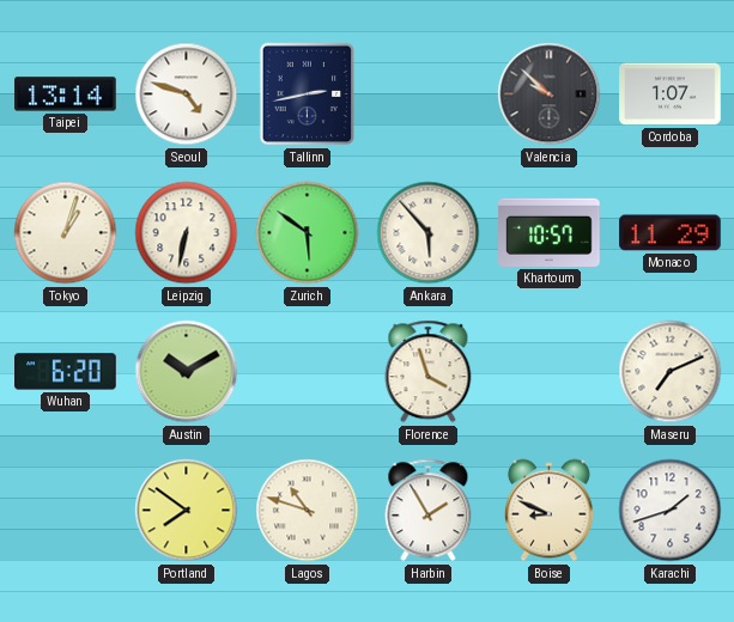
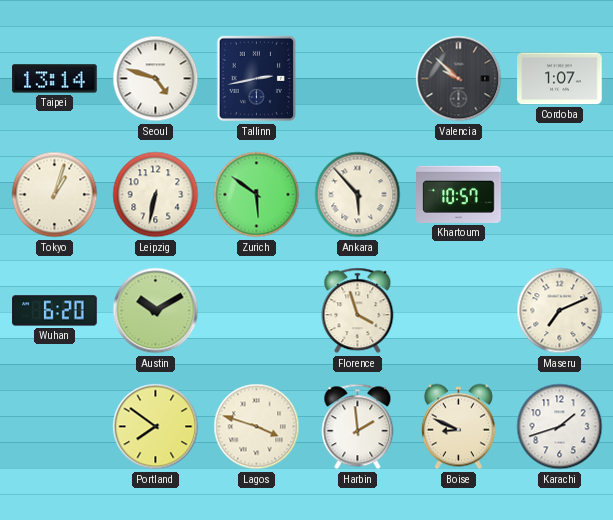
Monaco: 11:29 -> none
Lagos: 10:48 -> 3:48
Harbin: 1:55 -> 1:59
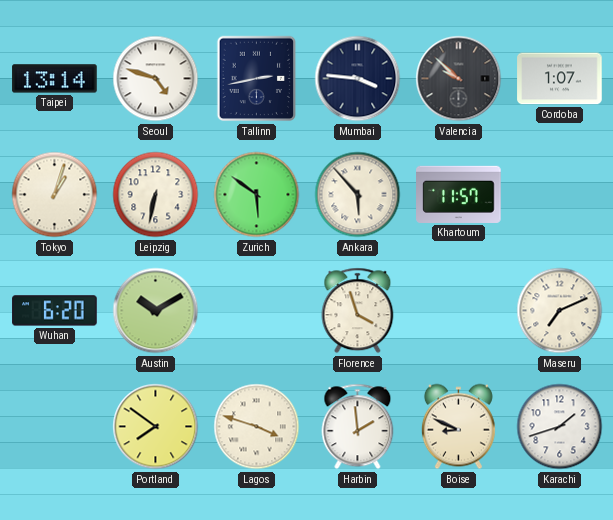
Mumbai: none -> 3:46
Khartoum: 10:57 -> 11:57
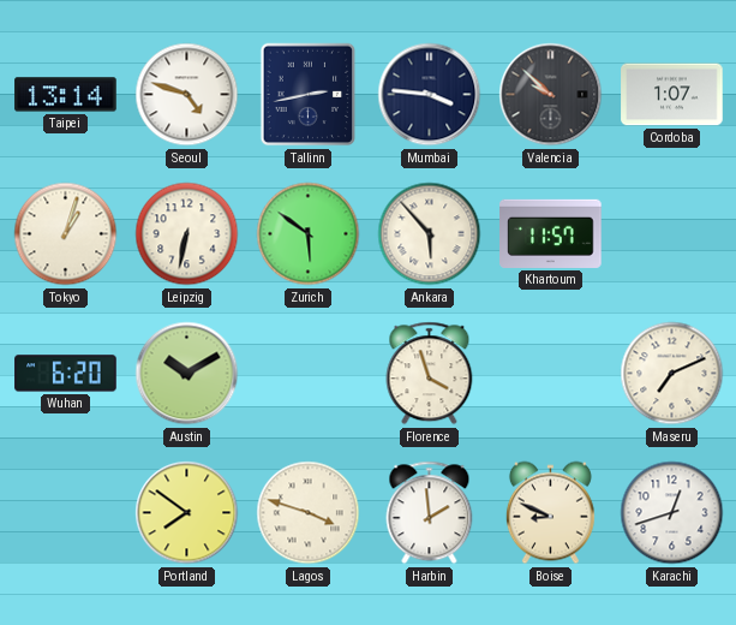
Karachi: 1:42 -> 12:42
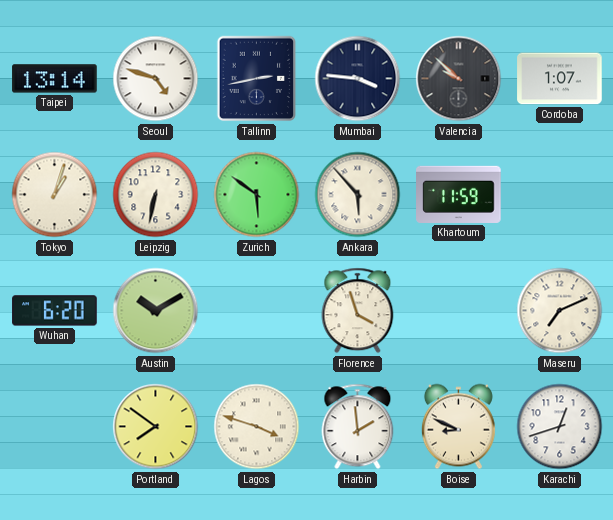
Khartoum: 11:57 -> 11:59
